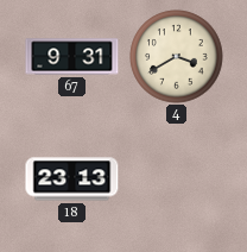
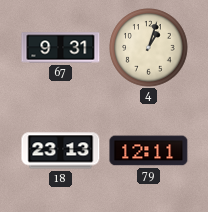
4: 3:40 -> 1:03
79: none -> 12:11
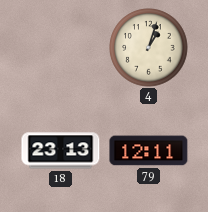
67: 9:31 -> none
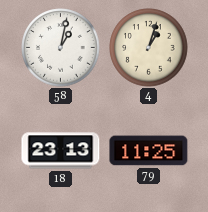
58: none -> 1:02
79: 12:11 -> 11:25
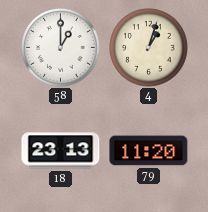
58: 1:02 -> 1:00
79: 11:25 -> 11:20
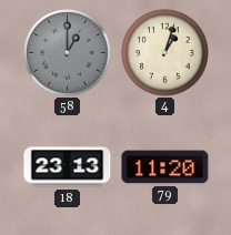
58 dial: white -> grey
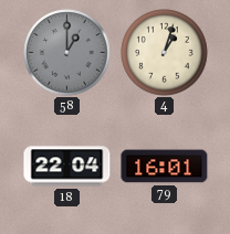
18: 23:13 -> 22:04
79: 11:20 -> 16:01
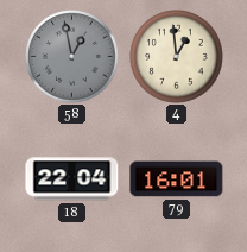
58: 1:00 -> 12:58
4: 1:03 -> 12:59
